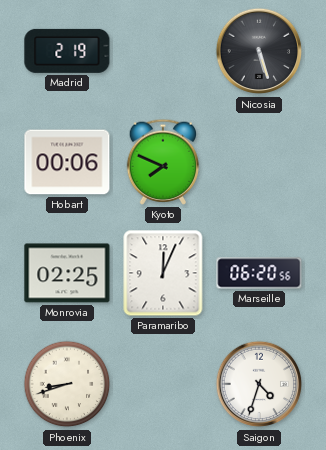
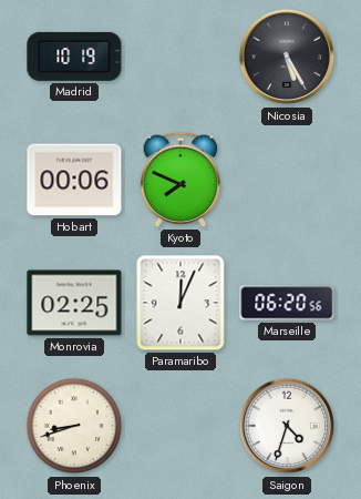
Madrid: 2:19 -> 10:19
Nicosia: 5:27 -> 5:25
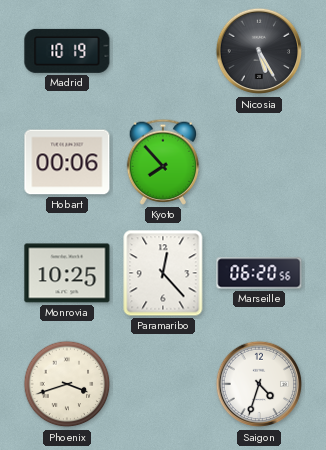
Kyoto: 7:49 -> 7:53
Monrovia: 02:25 -> 10:25
Paramaribo: 12:04 -> 12:23
Phoenix: 8:42 -> 3:42
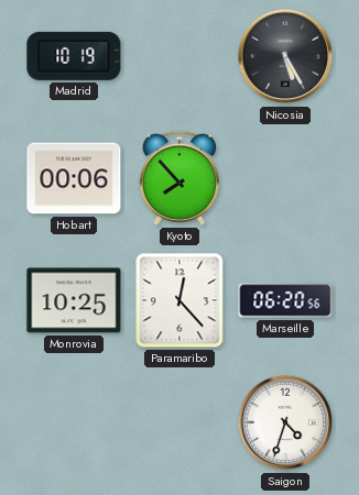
Phoenix: 3:42 -> none
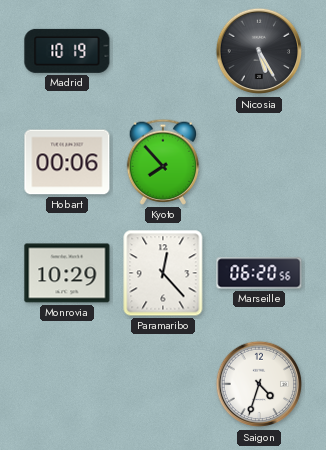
Monrovia: 10:25 -> 10:29
